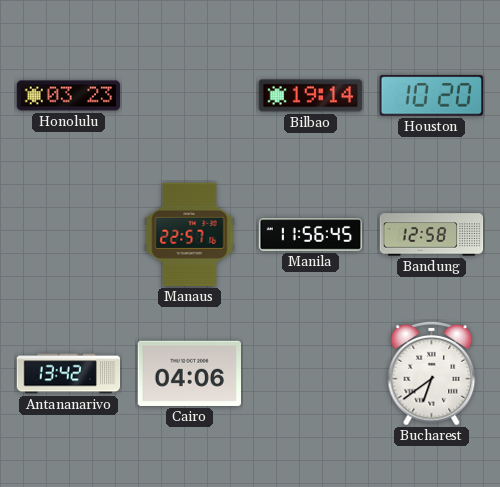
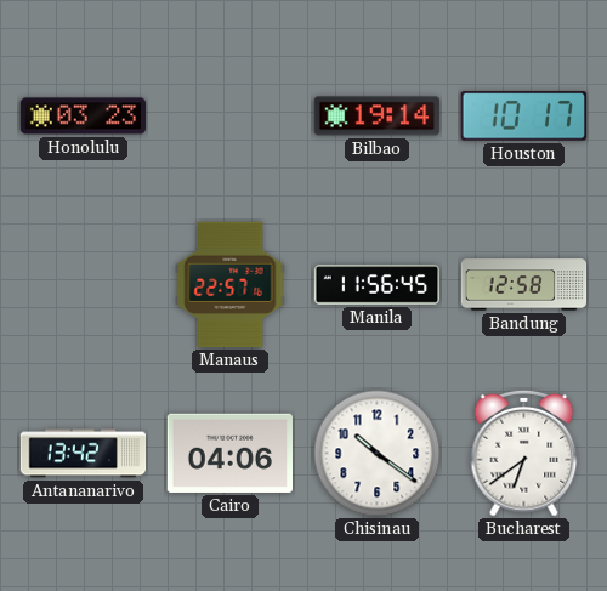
Houston: 10:20 -> 10:17
Chisinau: none -> 10:21
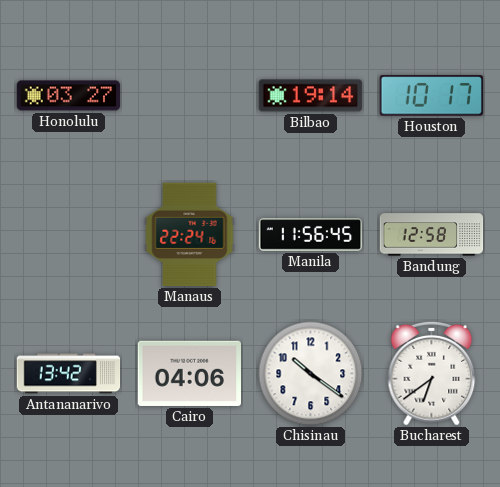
Honolulu: 03:23 -> 03:27
Manaus: 22:57 -> 22:24
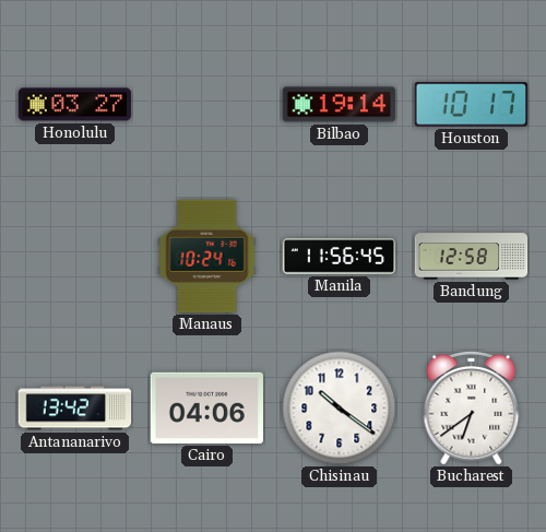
Manaus: 22:24 -> 10:24
